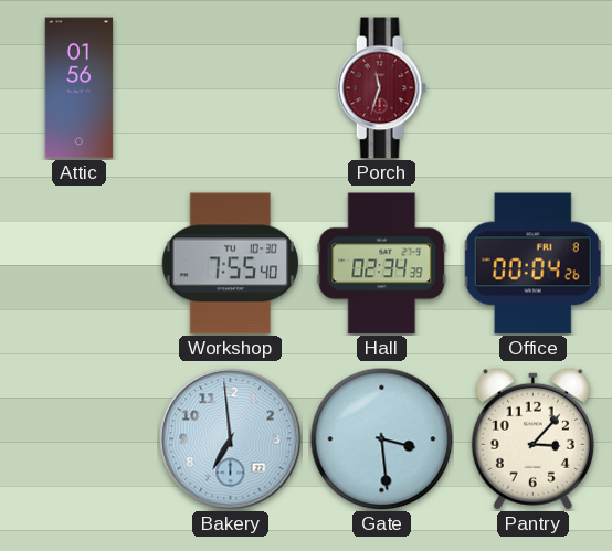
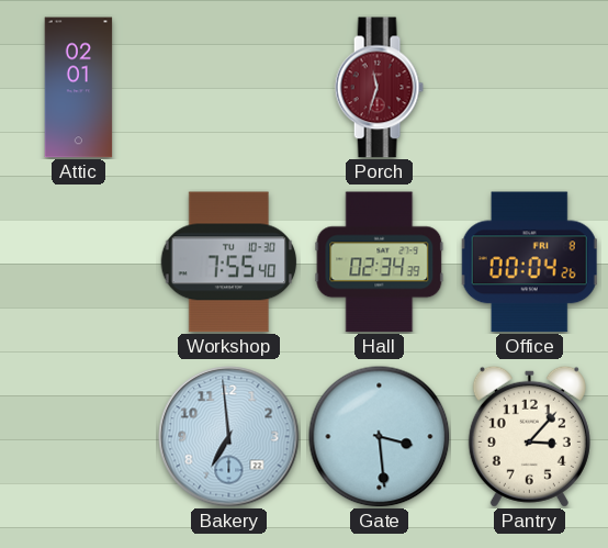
Attic: 01:56 -> 02:01
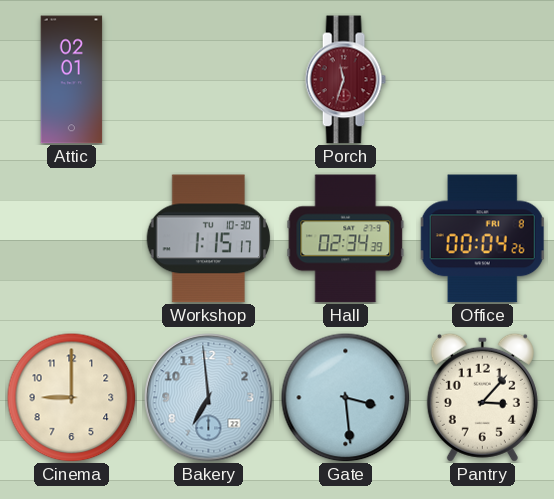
Workshop: 7:55 -> 1:15
Cinema: none -> 9:00
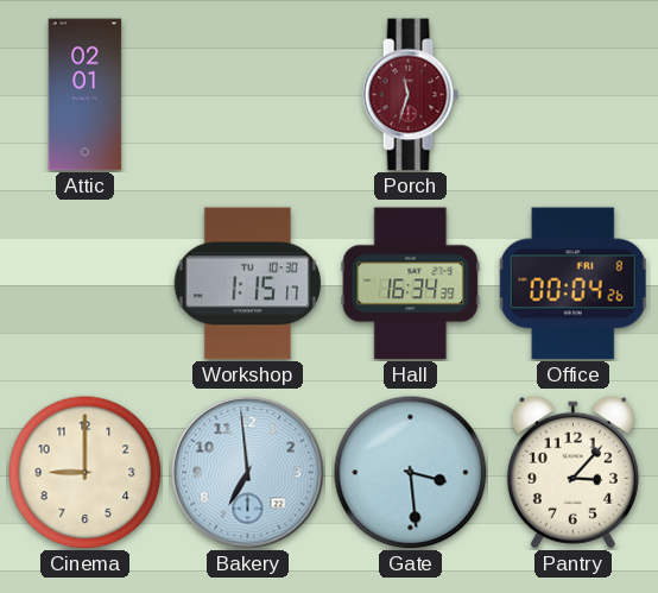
Hall: 02:34 -> 16:34
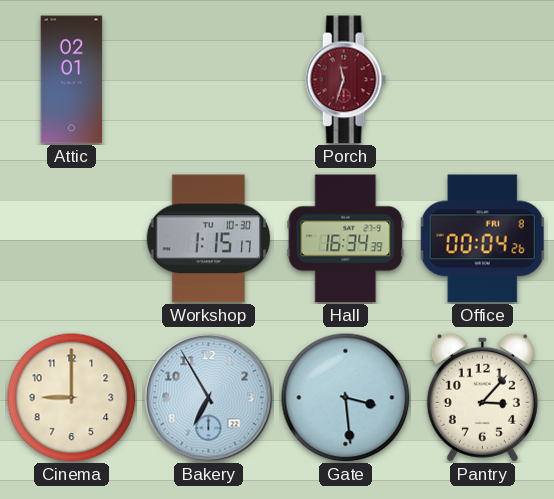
Bakery: 6:59 -> 6:55
